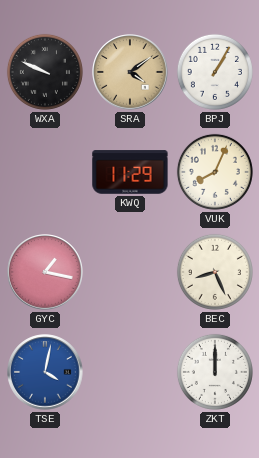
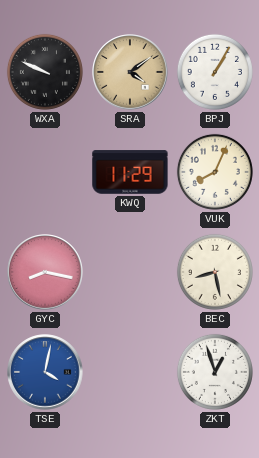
GYC: 1:17 -> 8:17
BEC: 8:26 -> 8:28
ZKT: 12:00 -> 12:57
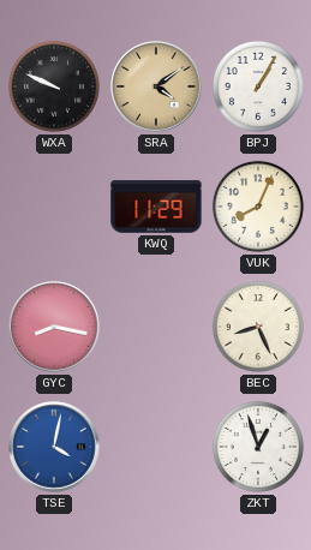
BEC: 8:28 -> 8:26
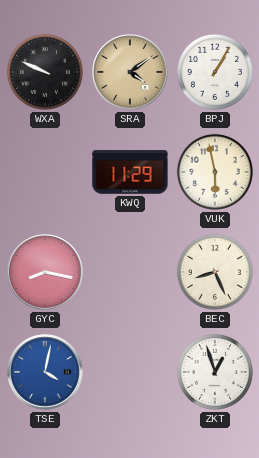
VUK: 8:04 -> 5:58
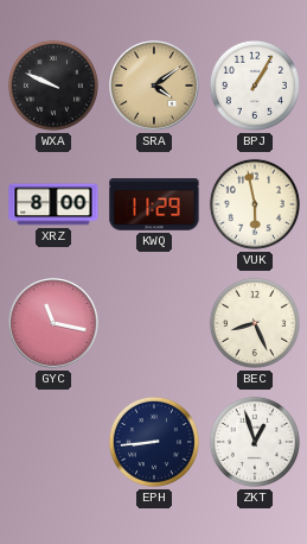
XRZ: none -> 8:00
GYC: 8:17 -> 11:17
TSE: 4:02 -> none
EPH: none -> 8:44
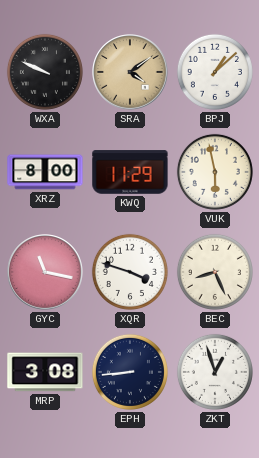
BPJ: 1:05 -> 1:08
XQR: none -> 3:48
MRP: none -> 3:08
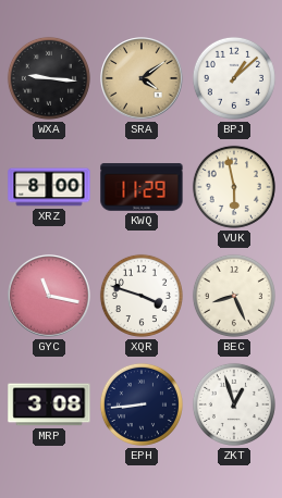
WXA: 9:49 -> 9:16
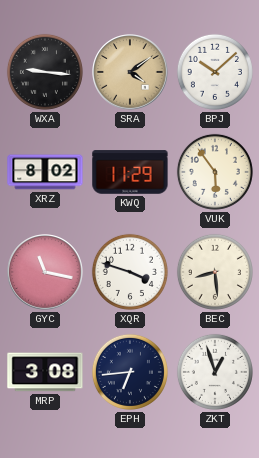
BPJ: 1:08 -> 10:08
XRZ: 8:00 -> 8:02
VUK: 5:58 -> 5:54
BEC: 8:26 -> 8:29
EPH: 8:44 -> 6:44
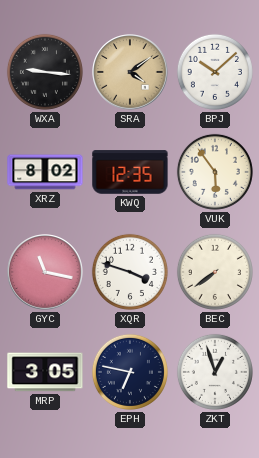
KWQ: 11:29 -> 12:35
BEC: 8:29 -> 7:39
MRP: 3:08 -> 3:05
EPH: 6:44 -> 6:47
